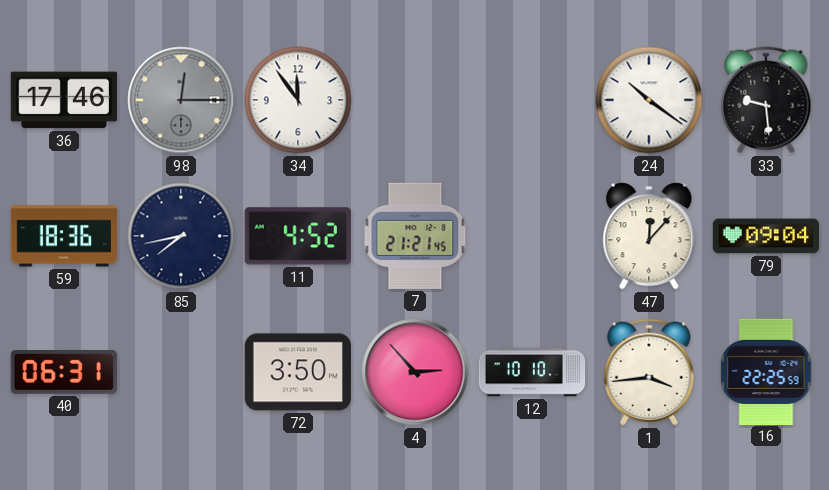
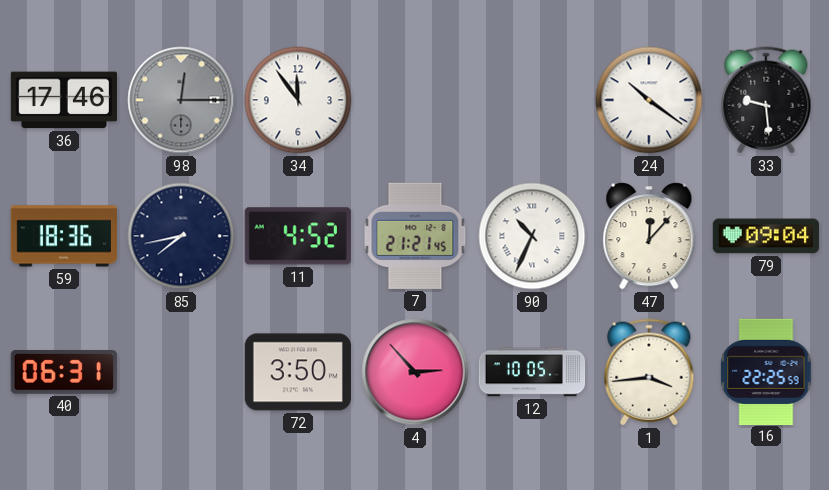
90: none -> 10:34
12: 10:10 -> 10:05
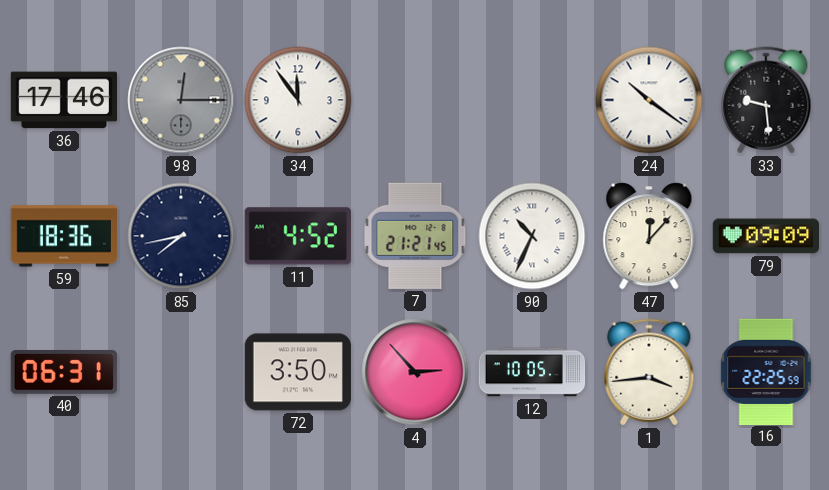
79: 09:04 -> 09:09
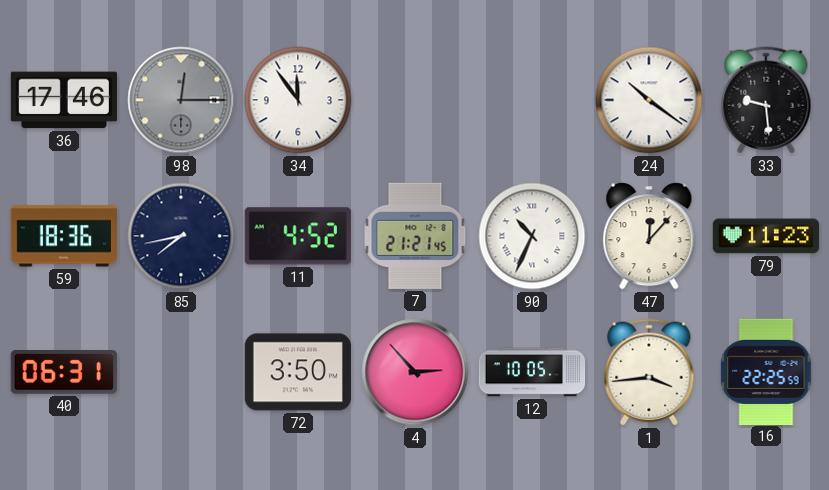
79: 09:09 -> 11:23
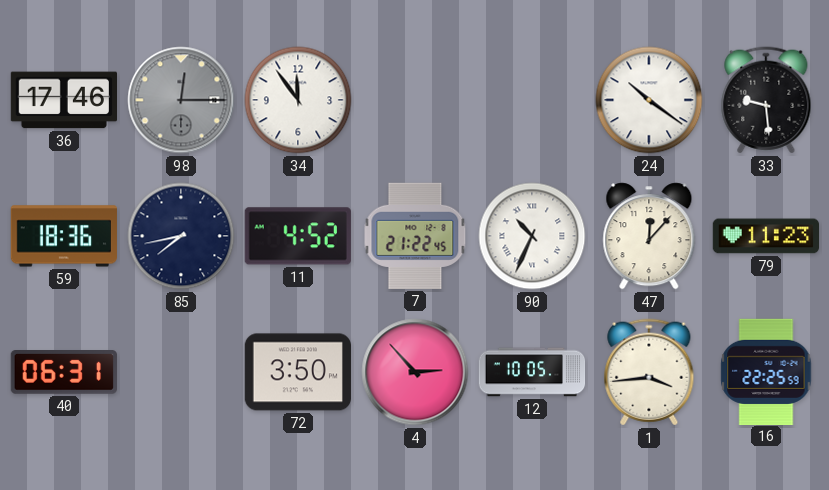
7: 21:21 -> 21:22
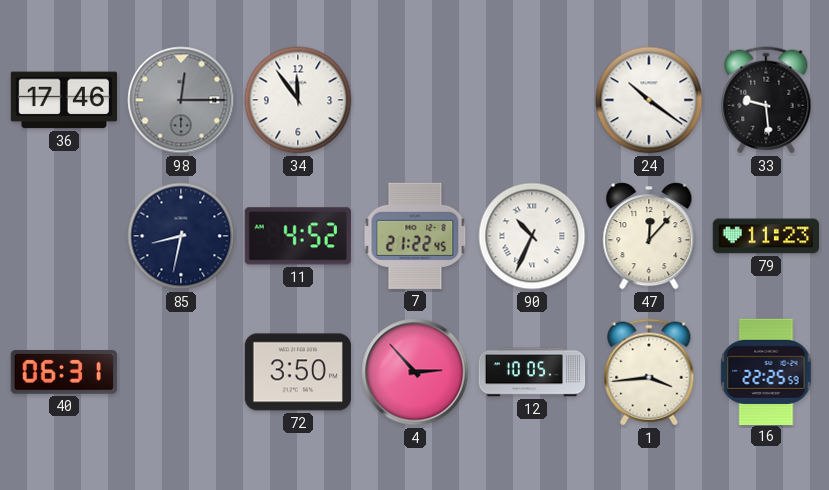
59: 18:36 -> none
85: 7:43 -> 8:32
